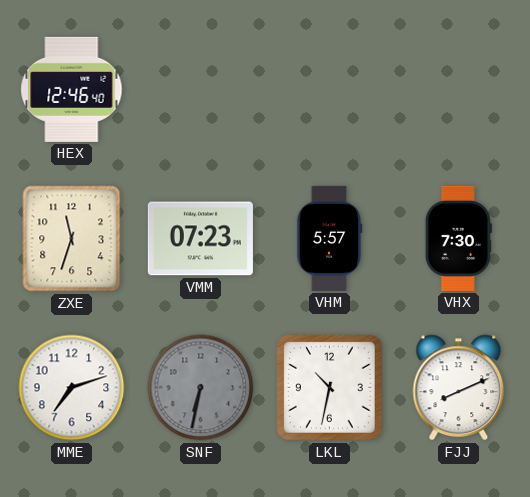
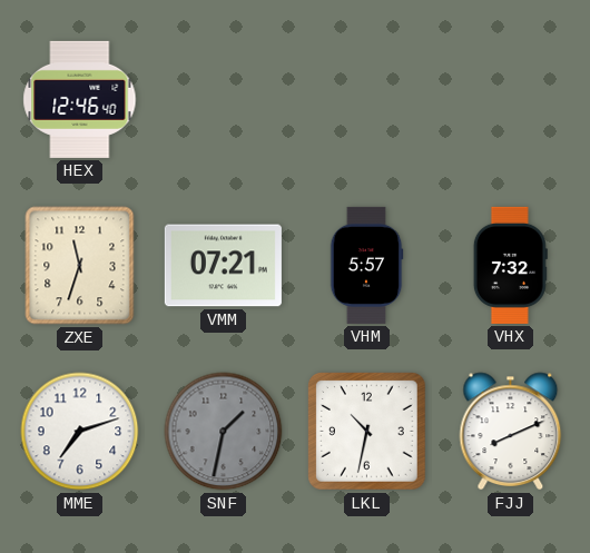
VMM: 07:23 -> 07:21
VHX: 7:30 -> 7:32
SNF: 6:32 -> 1:32
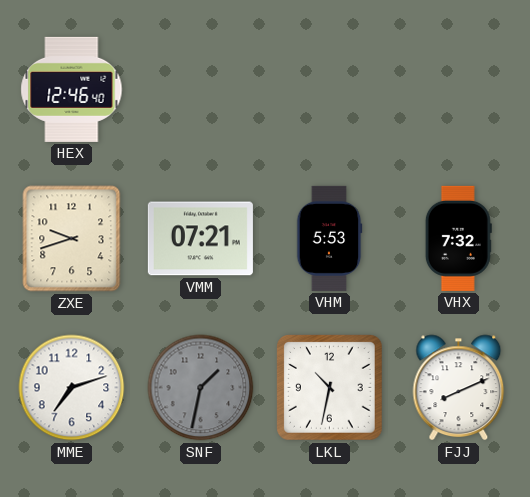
ZXE: 11:33 -> 9:42
VHM: 5:57 -> 5:53
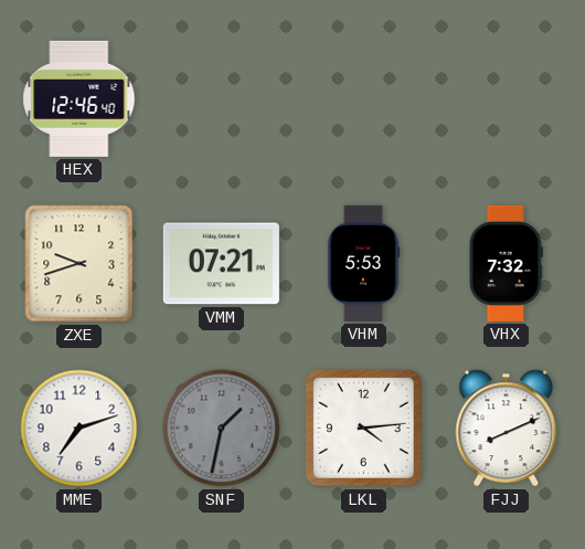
LKL: 10:32 -> 4:14
